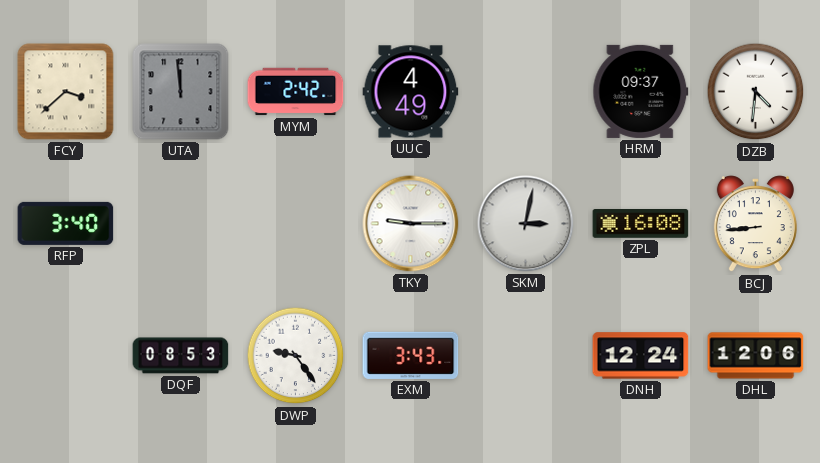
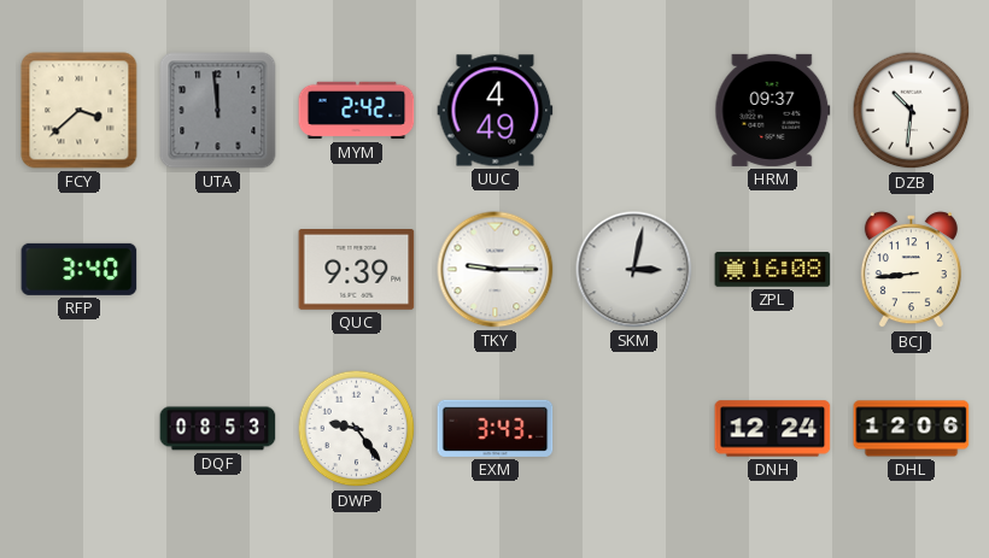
DZB: 4:31 -> 10:31
QUC: none -> 9:39
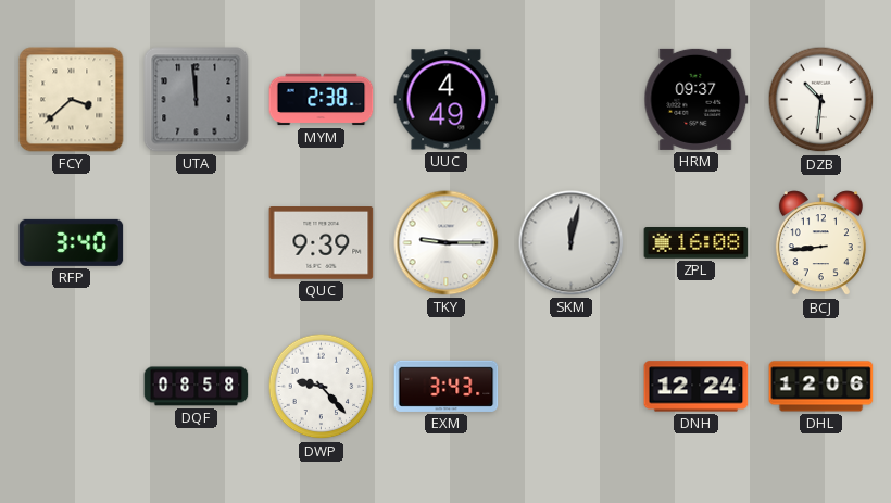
MYM: 2:42 -> 2:38
SKM: 3:02 -> 12:02
DQF: 08:53 -> 08:58
DWP: 9:24 -> 9:23
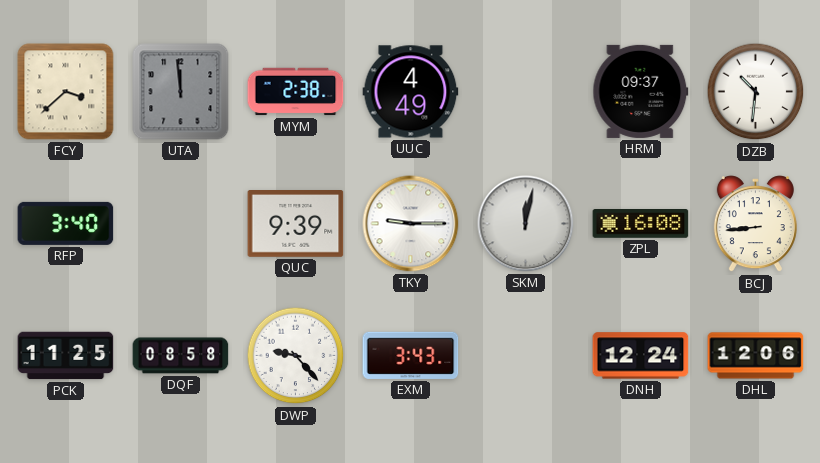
PCK: none -> 11:25
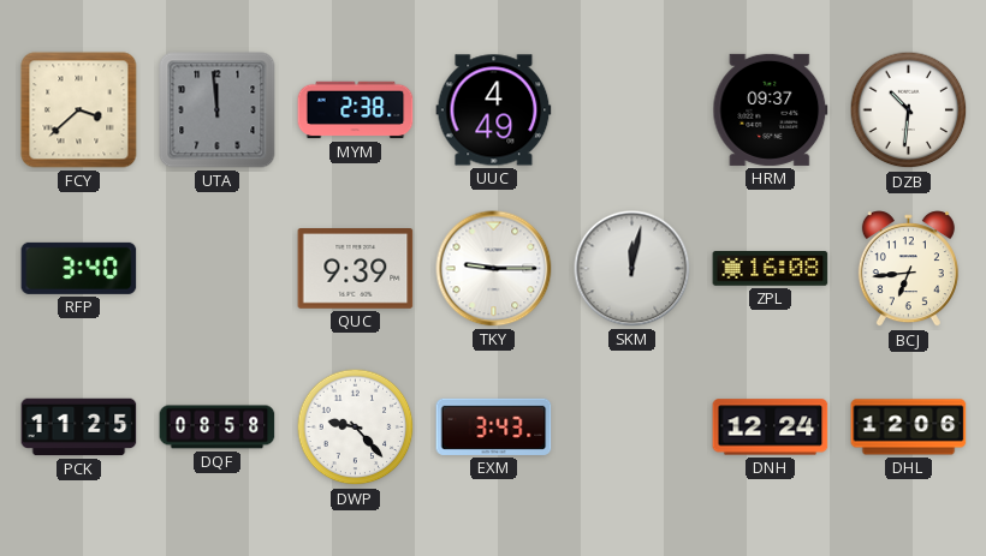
BCJ: 8:44 -> 6:44
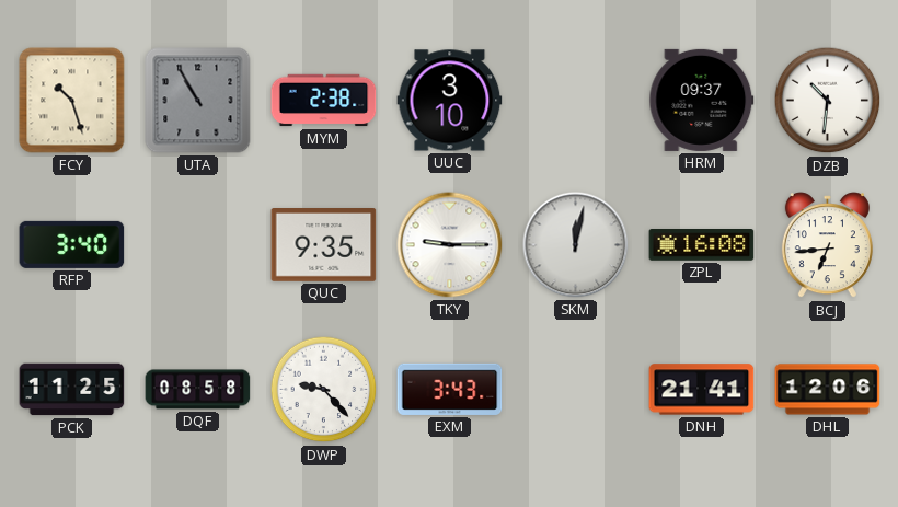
FCY: 3:38 -> 10:27
UTA: 11:59 -> 10:55
UUC: 4:49 -> 3:10
QUC: 9:39 -> 9:35
DNH: 12:24 -> 21:41
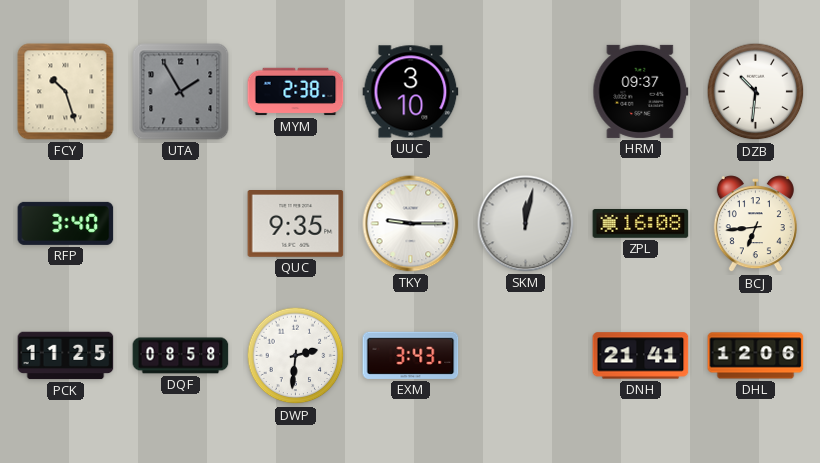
UTA: 10:55 -> 1:55
DWP: 9:23 -> 2:31
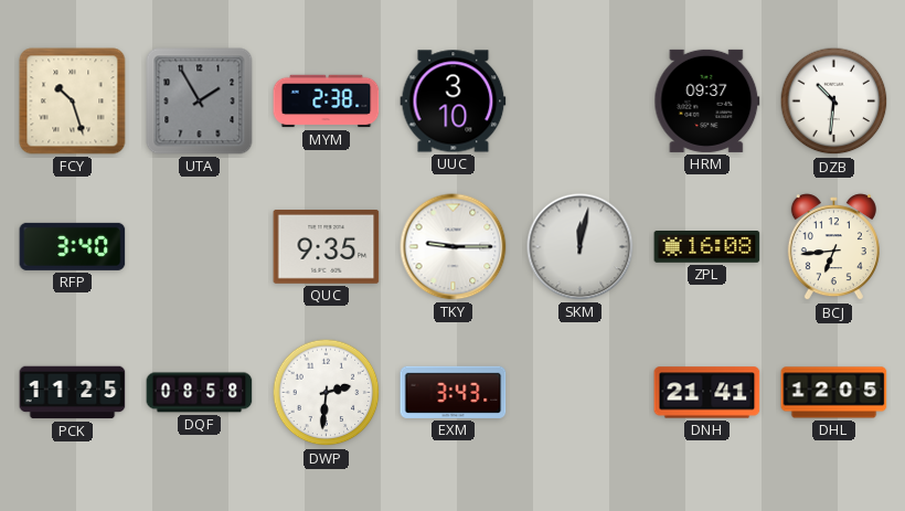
DHL: 12:06 -> 12:05
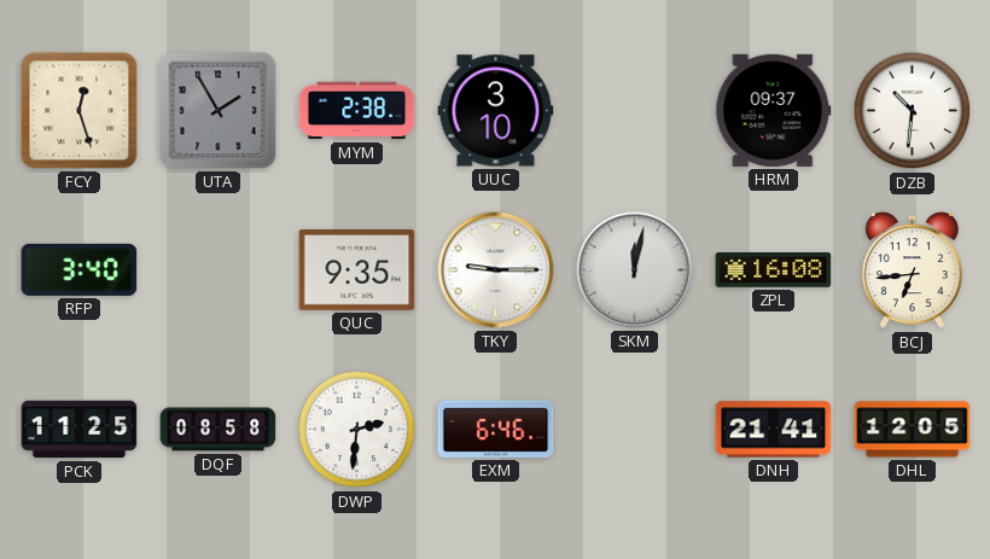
FCY: 10:27 -> 12:27
EXM: 3:43 -> 6:46
